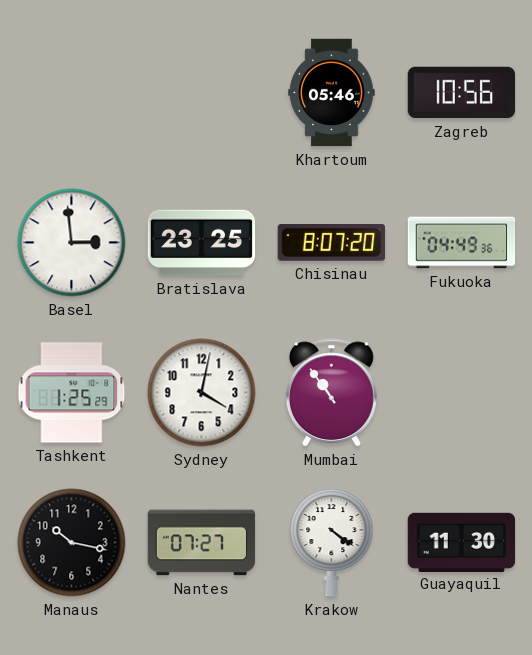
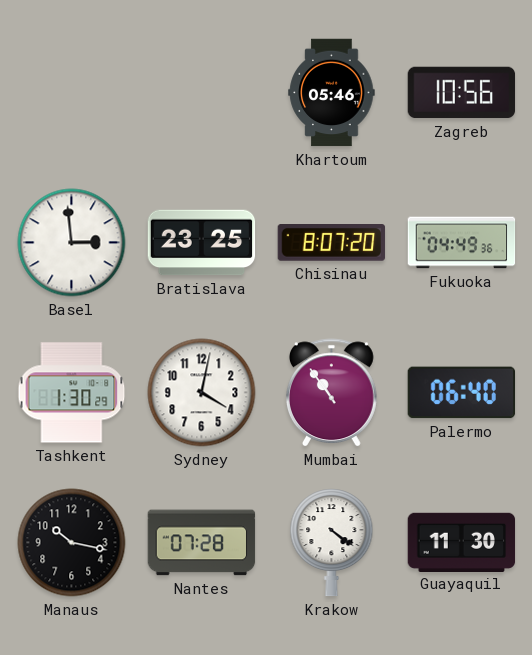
Tashkent: 1:25 -> 1:30
Palermo: none -> 06:40
Nantes: 07:27 -> 07:28
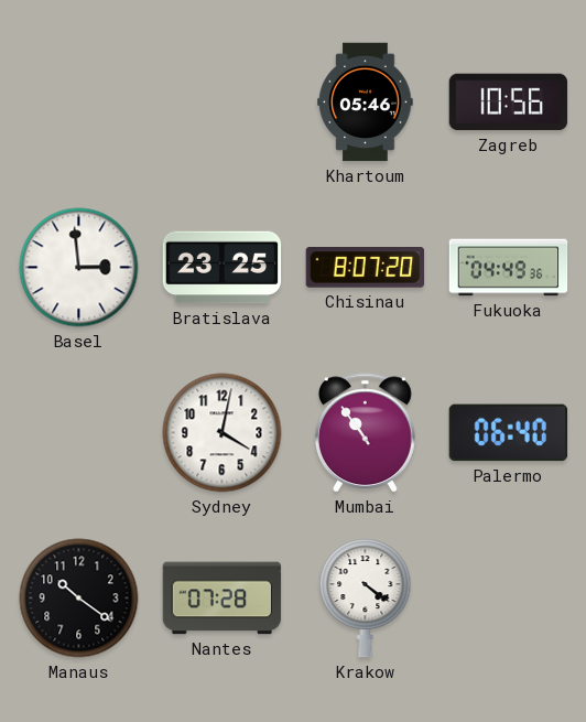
Tashkent: 1:30 -> none
Manaus: 10:17 -> 10:21
Guayaquil: 11:30 -> none
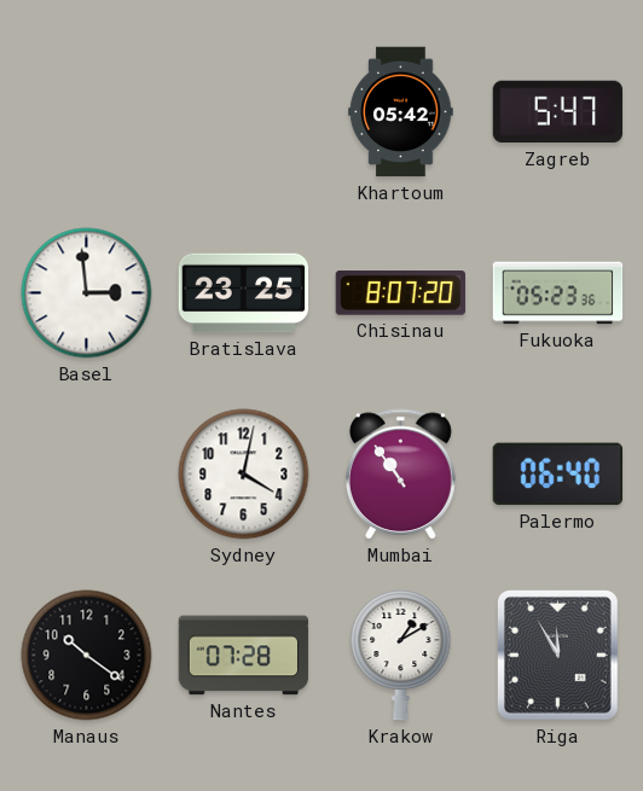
Khartoum: 05:46 -> 05:42
Zagreb: 10:56 -> 5:47
Fukuoka: 04:49 -> 05:23
Krakow: 4:21 -> 1:10
Riga: none -> 11:55
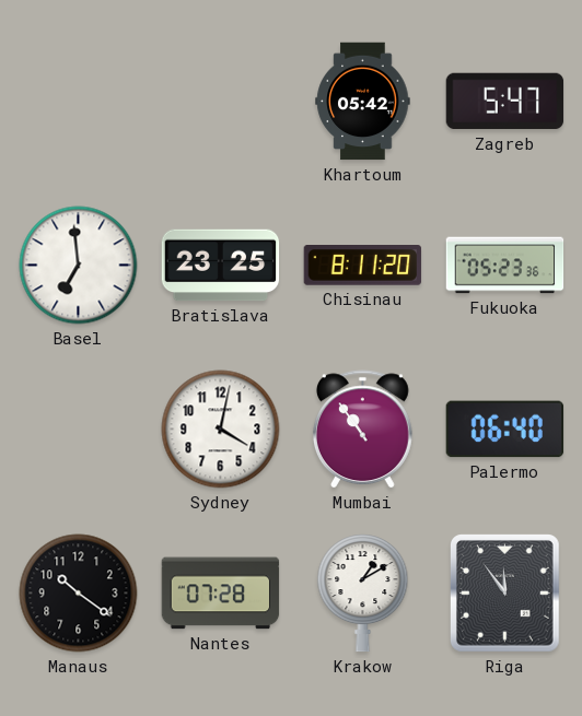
Basel: 2:59 -> 6:59
Chisinau: 8:07 -> 8:11
Riga: 11:55 -> 11:54
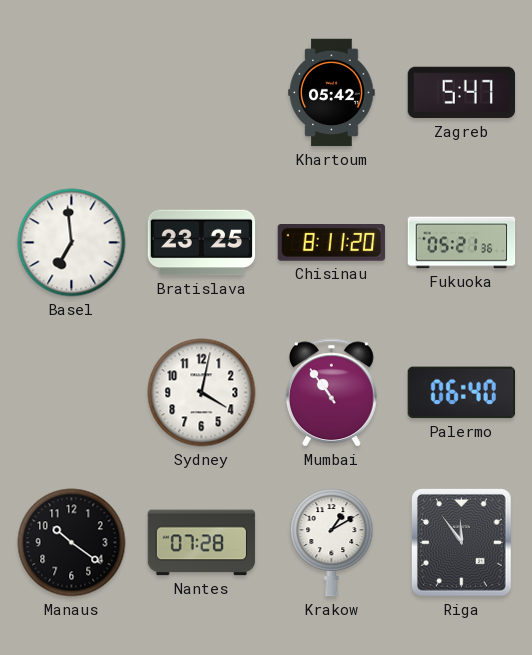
Fukuoka: 05:23 -> 05:21
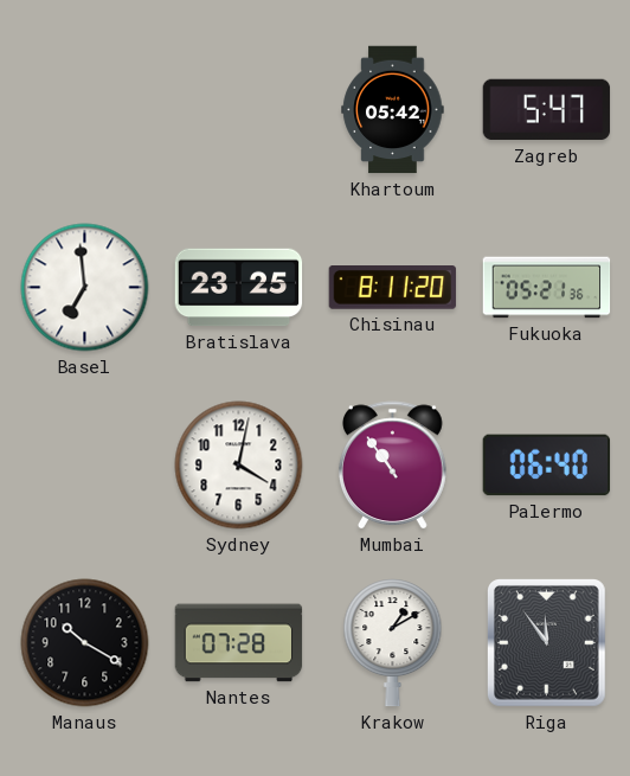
Manaus: 10:21 -> 10:20
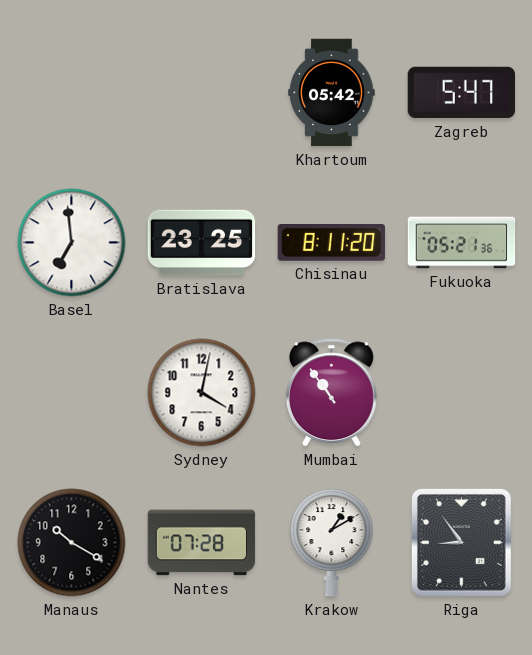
Palermo: 06:40 -> none
Riga: 11:54 -> 8:54
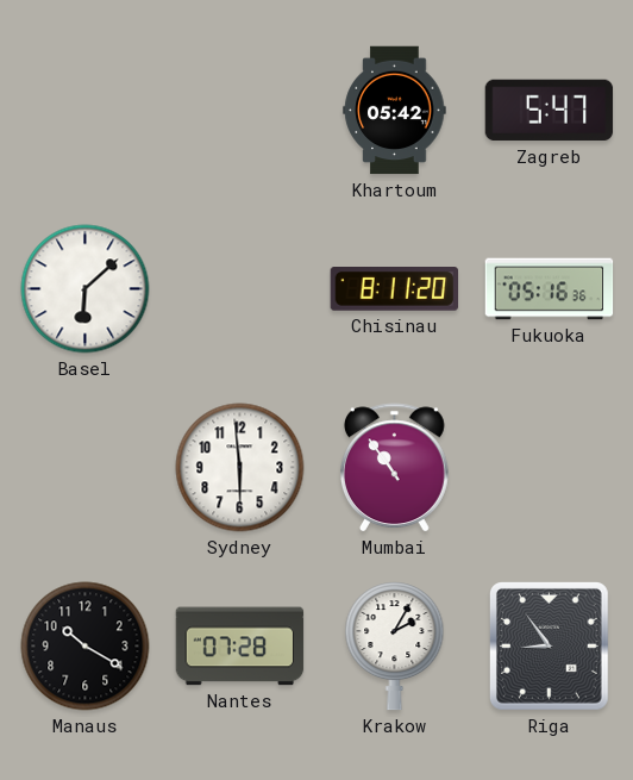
Basel: 6:59 -> 6:08
Bratislava: 23:25 -> none
Fukuoka: 05:21 -> 05:16
Sydney: 4:02 -> 5:59
Krakow: 1:10 -> 2:05
